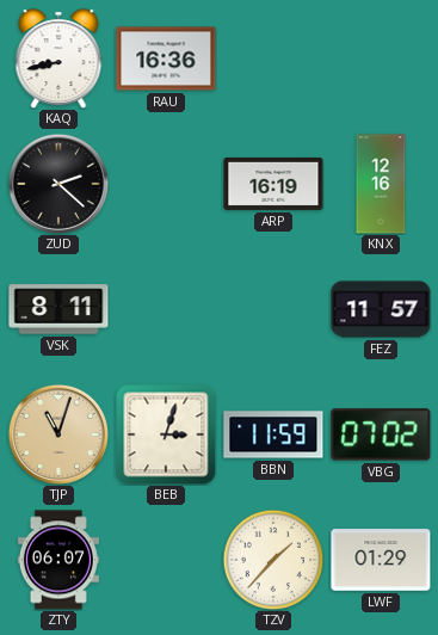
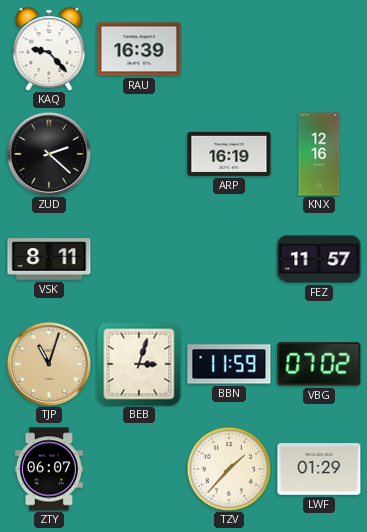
KAQ: 8:43 -> 9:23
RAU: 16:36 -> 16:39
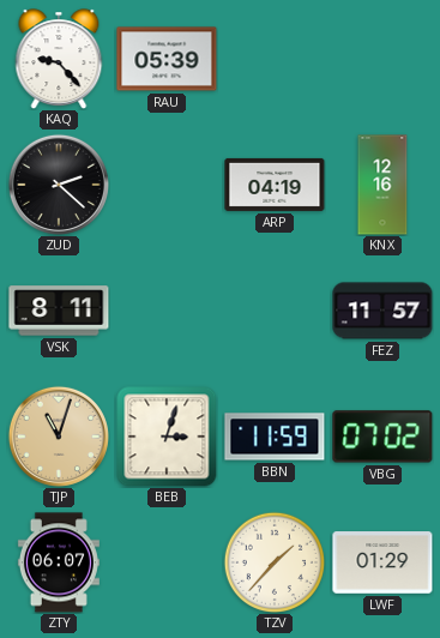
RAU: 16:39 -> 05:39
ARP: 16:19 -> 04:19
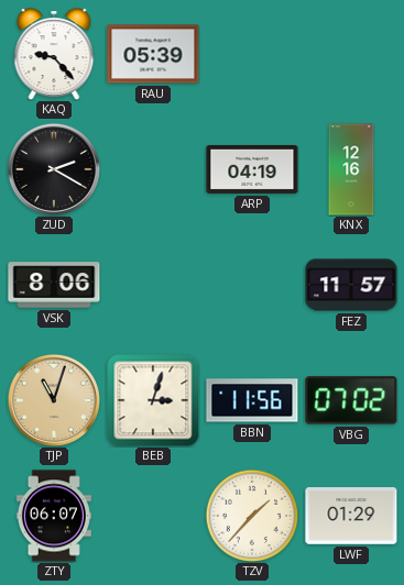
ZUD: 2:22 -> 2:20
VSK: 8:11 -> 8:06
BBN: 11:59 -> 11:56
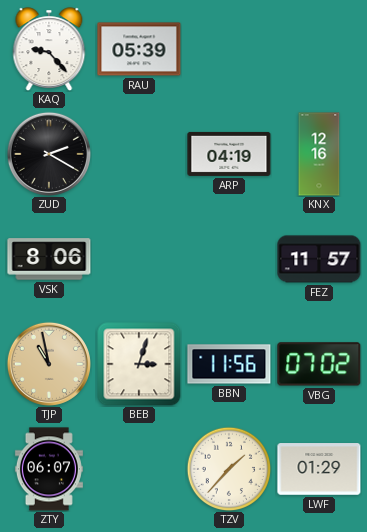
TJP: 11:03 -> 10:58
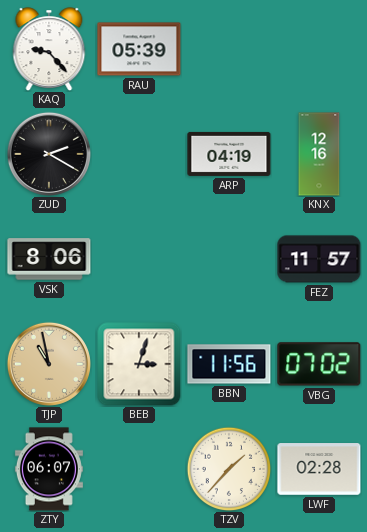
LWF: 01:29 -> 02:28
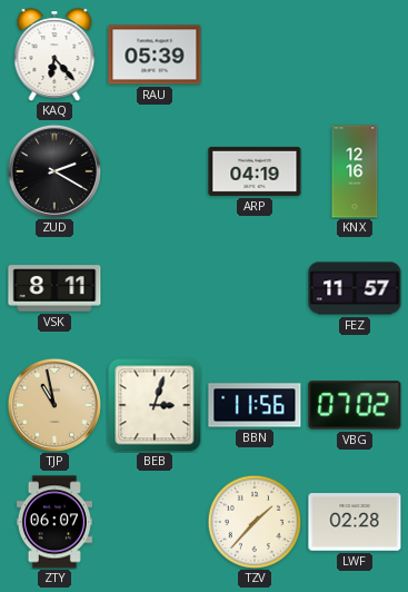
KAQ: 9:23 -> 6:23
VSK: 8:06 -> 8:11
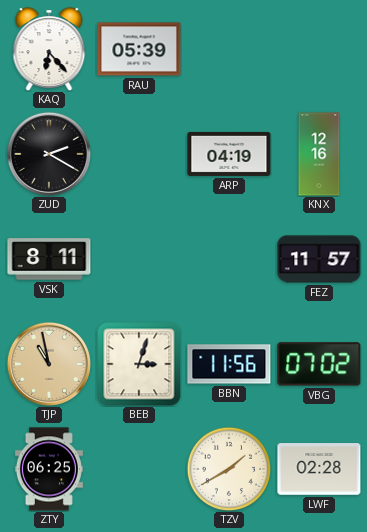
ZTY: 06:07 -> 06:25
TZV: 1:37 -> 1:40
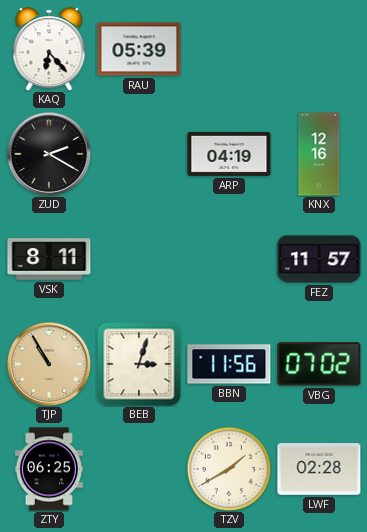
TJP: 10:58 -> 10:55
